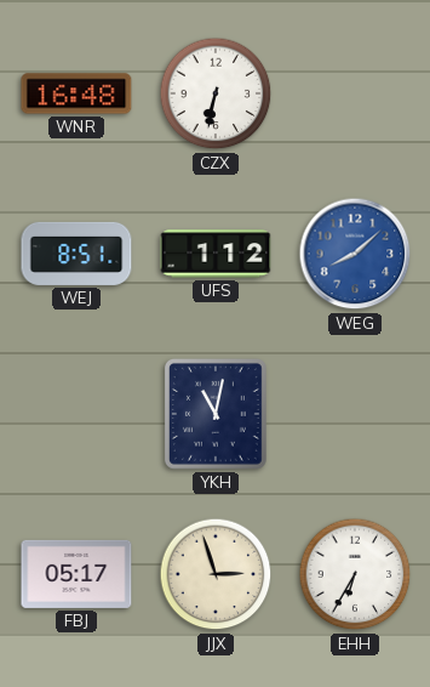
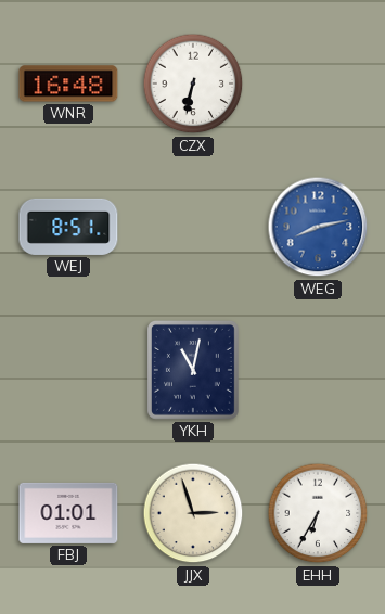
UFS: 1:12 -> none
WEG: 8:08 -> 8:13
FBJ: 05:17 -> 01:01
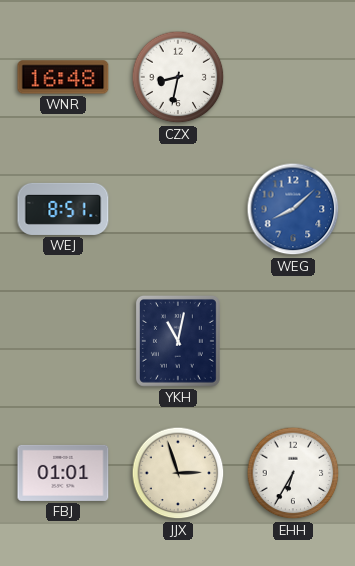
CZX: 6:32 -> 8:32
WEG: 8:13 -> 8:08
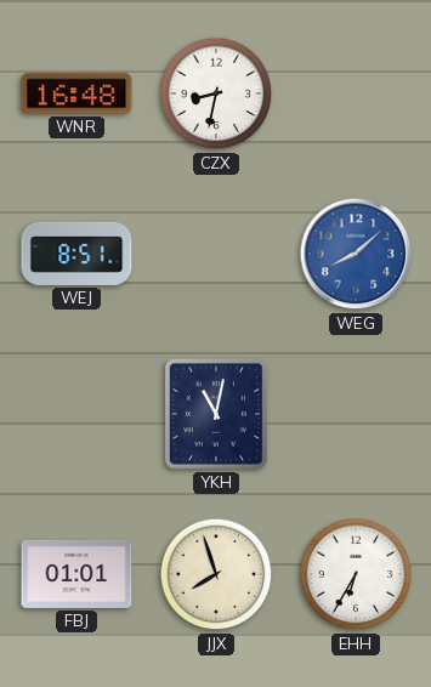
JJX: 2:57 -> 7:57
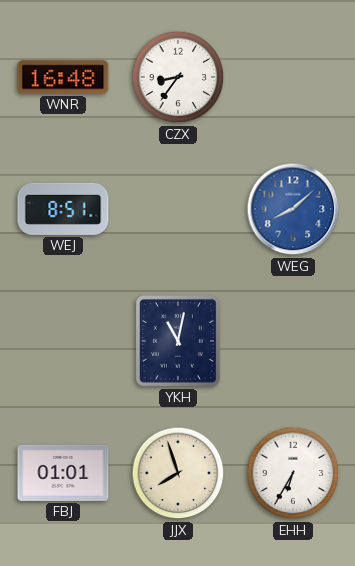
CZX: 8:32 -> 8:36
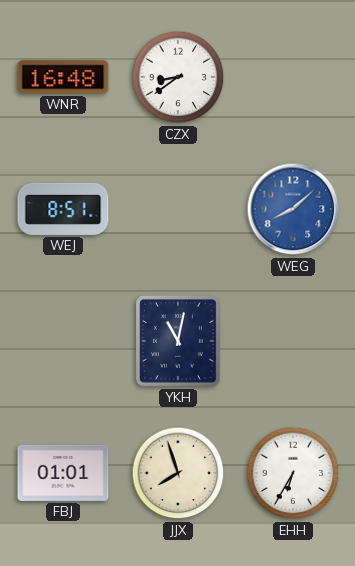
CZX: 8:36 -> 8:39
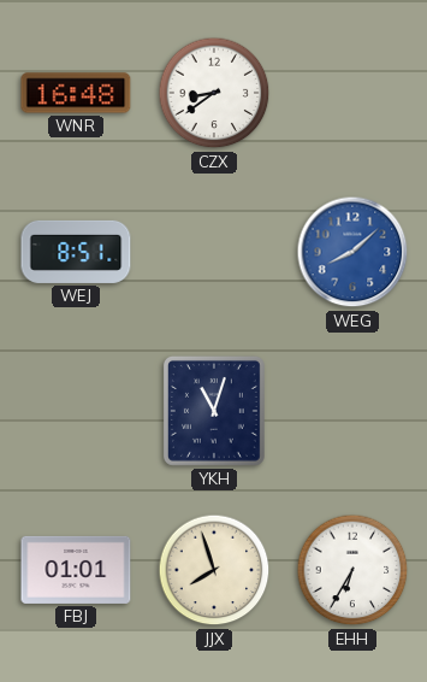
YKH: 11:02 -> 11:03
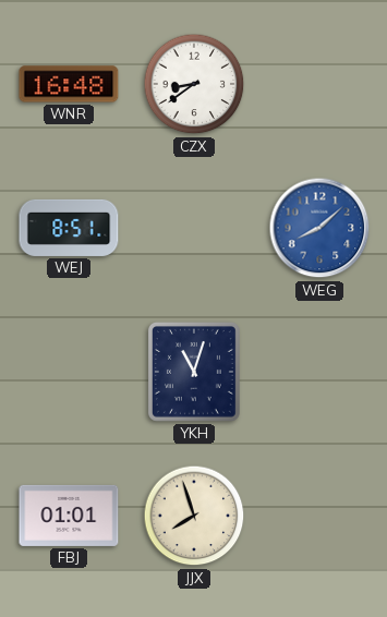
EHH: 6:35 -> none
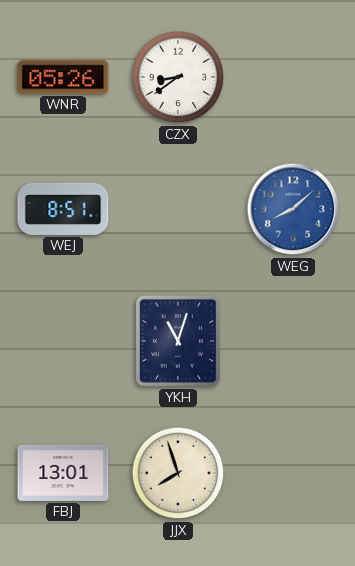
WNR: 16:48 -> 05:26
FBJ: 01:01 -> 13:01
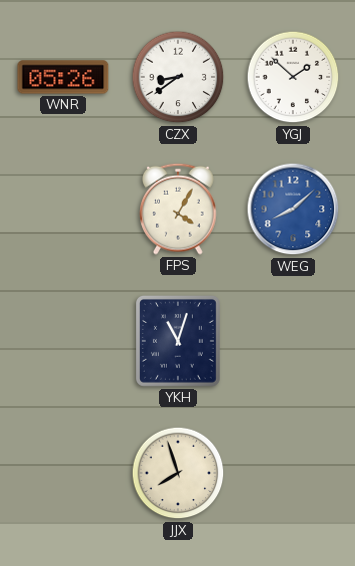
YGJ: none -> 1:52
WEJ: 8:51 -> none
FPS: none -> 4:05
FBJ: 13:01 -> none
